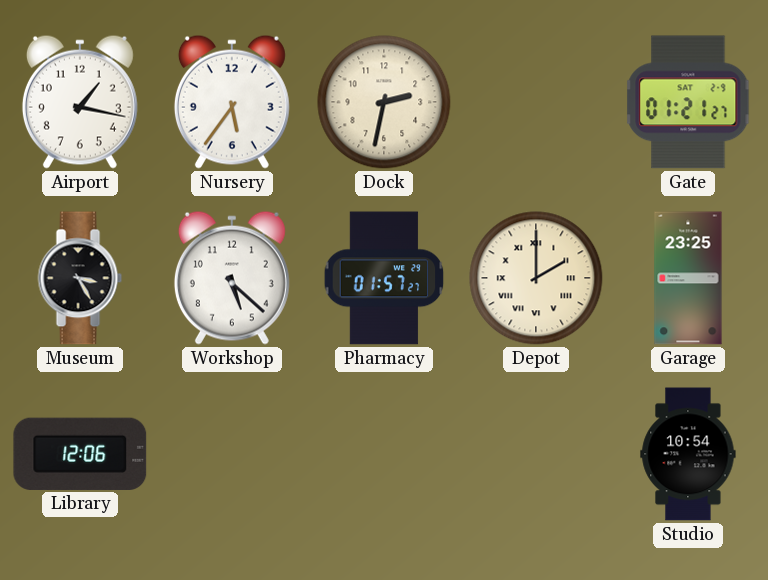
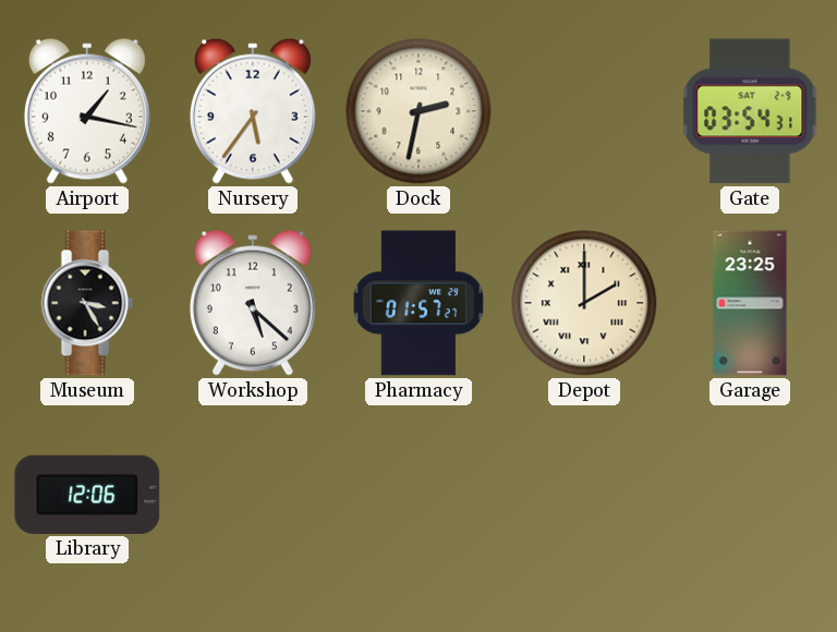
Gate: 01:21 -> 03:54
Studio: 10:54 -> none
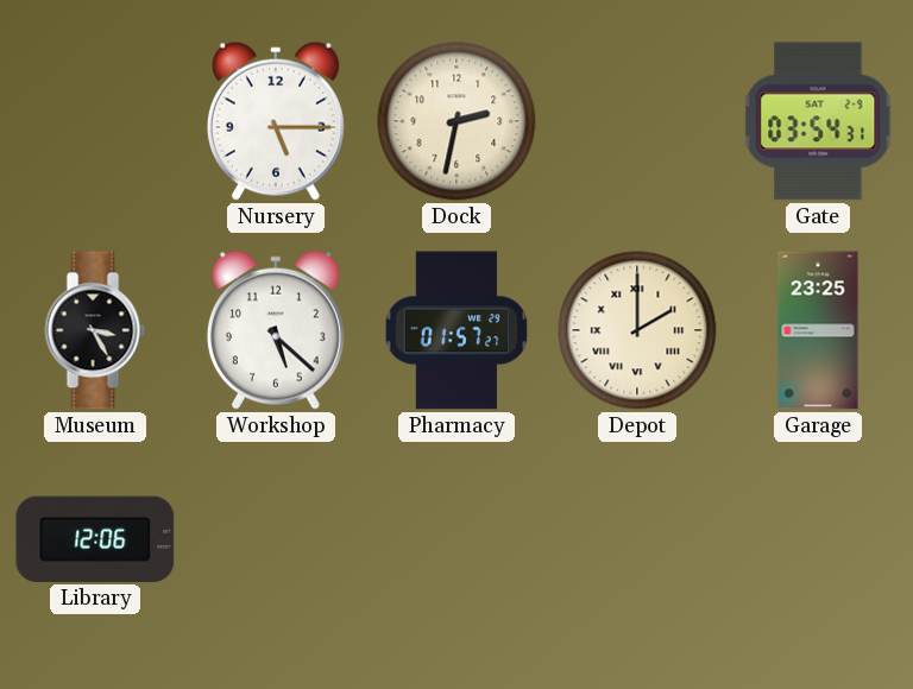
Airport: 1:17 -> none
Nursery: 5:36 -> 5:15
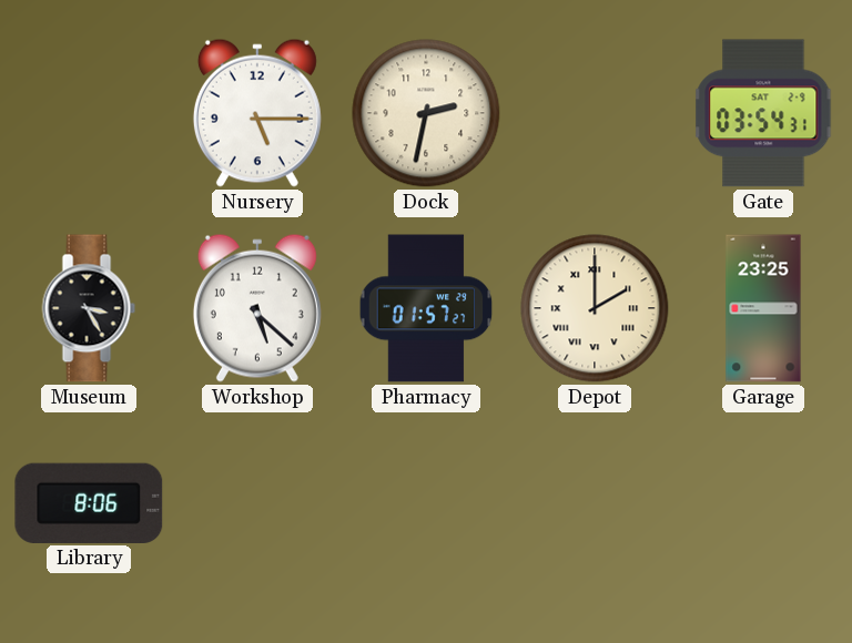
Library: 12:06 -> 8:06
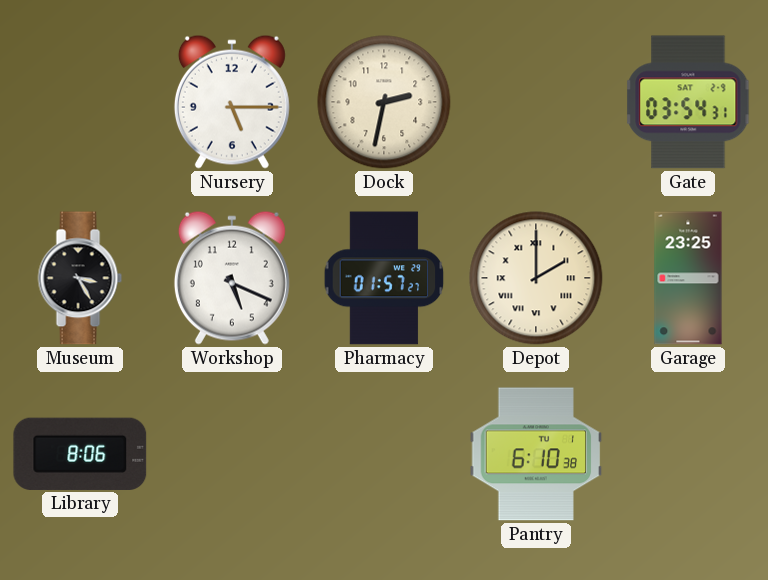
Workshop: 5:22 -> 5:19
Pantry: none -> 6:10
